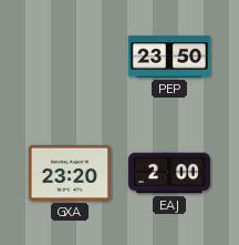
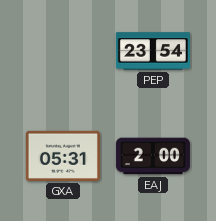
PEP: 23:50 -> 23:54
GXA: 23:20 -> 05:31
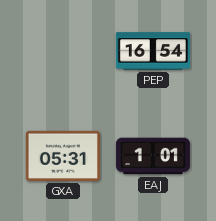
PEP: 23:54 -> 16:54
EAJ: 2:00 -> 1:01
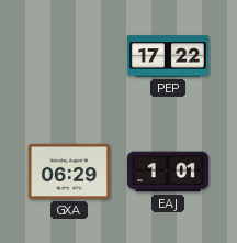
PEP: 16:54 -> 17:22
GXA: 05:31 -> 06:29
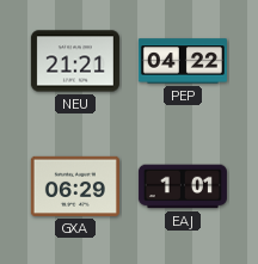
NEU: none -> 21:21
PEP: 17:22 -> 04:22
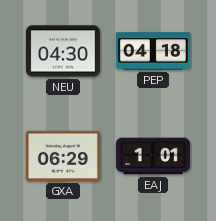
NEU: 21:21 -> 04:30
PEP: 04:22 -> 04:18
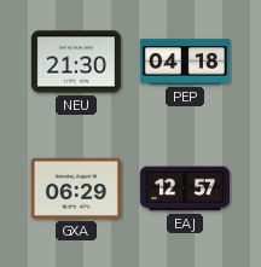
NEU: 04:30 -> 21:30
EAJ: 1:01 -> 12:57
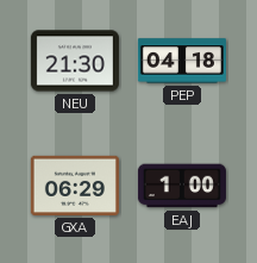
EAJ: 12:57 -> 1:00
